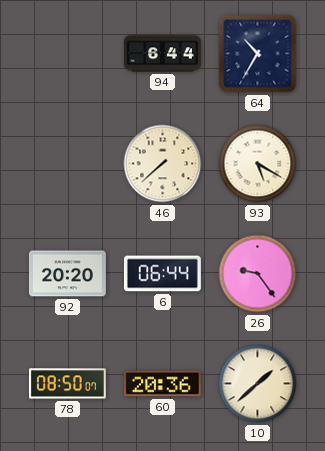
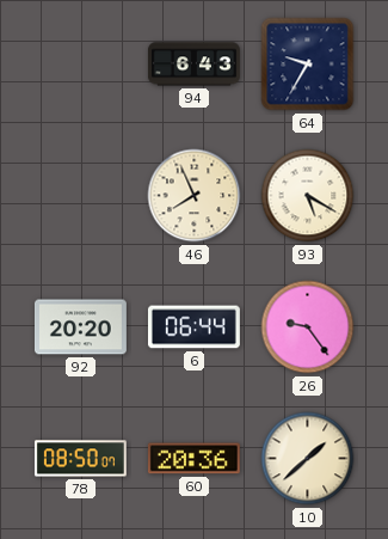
94: 6:44 -> 6:43
64: 10:35 -> 9:35
46: 7:38 -> 7:56
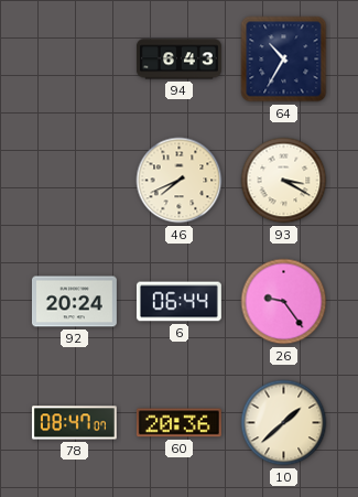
64: 9:35 -> 10:35
46: 7:56 -> 7:41
93: 5:20 -> 3:20
92: 20:20 -> 20:24
78: 08:50 -> 08:47
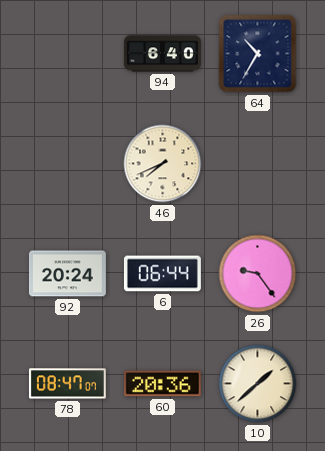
94: 6:43 -> 6:40
93: 3:20 -> none
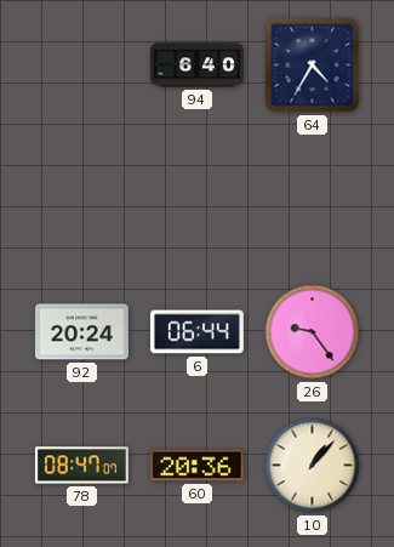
64: 10:35 -> 4:35
46: 7:41 -> none
10: 1:38 -> 1:07
